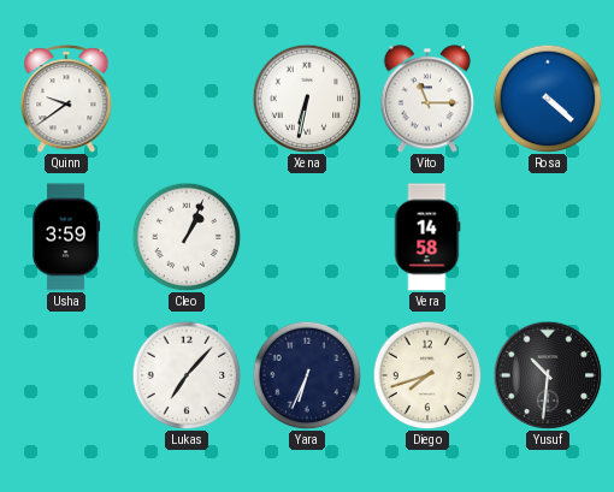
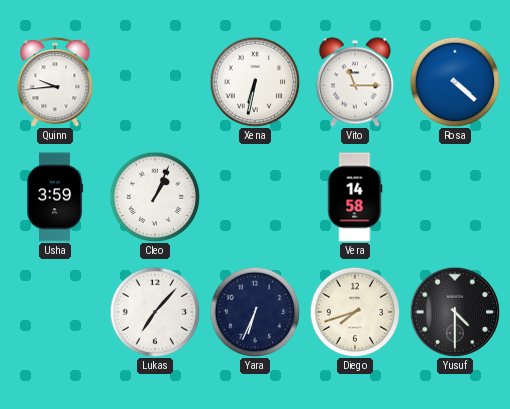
Quinn: 9:39 -> 9:44
Yusuf: 10:31 -> 4:30
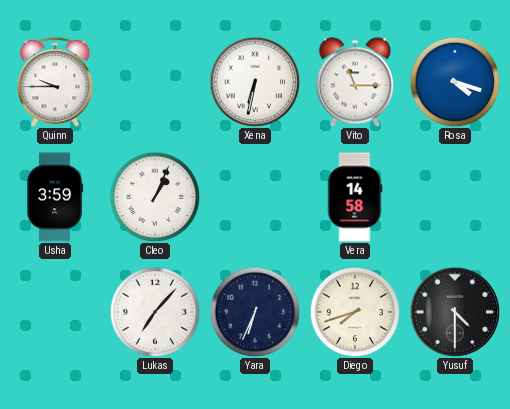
Quinn: 9:44 -> 9:45
Rosa: 4:22 -> 4:18
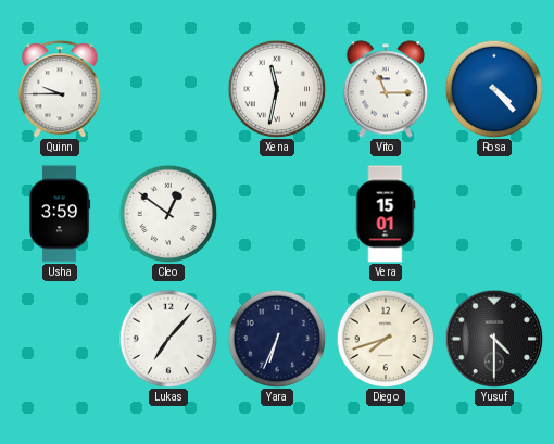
Xena: 6:32 -> 11:32
Rosa: 4:18 -> 4:23
Cleo: 1:04 -> 12:51
Vera: 14:58 -> 15:01
